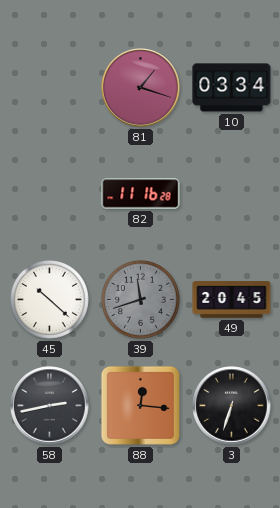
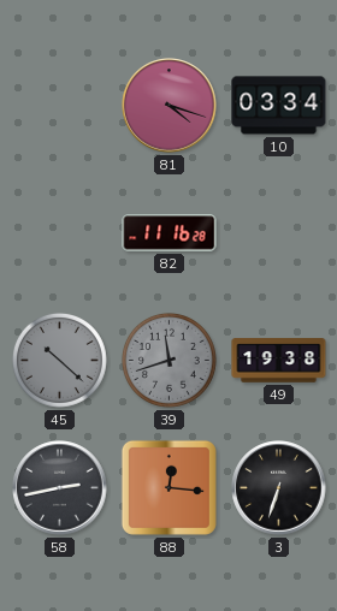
81: 1:18 -> 4:18
45 dial: white -> grey
49: 20:45 -> 19:38
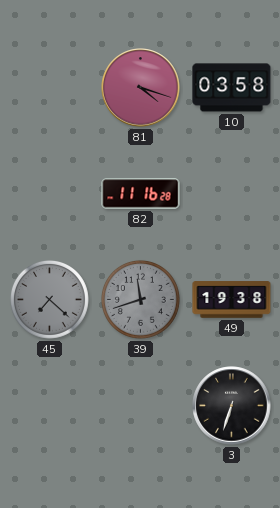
10: 03:34 -> 03:58
45: 10:22 -> 7:22
58: 2:43 -> none
88: 12:16 -> none
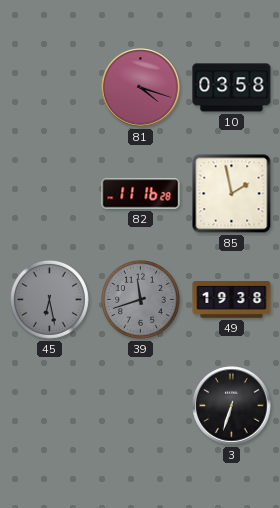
85: none -> 1:58
45: 7:22 -> 6:28
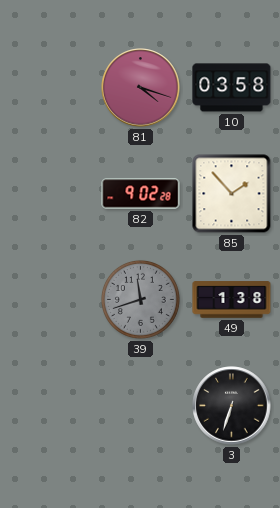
82: 11:16 -> 9:02
85: 1:58 -> 1:53
45: 6:28 -> none
49: 19:38 -> 1:38
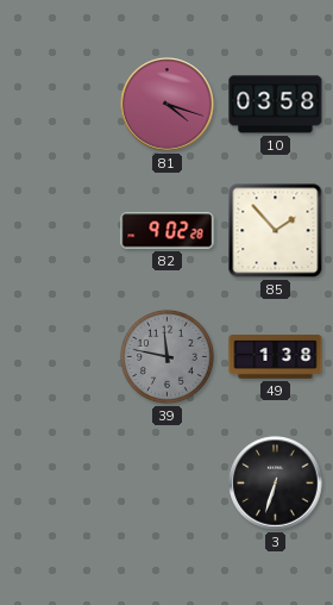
39: 11:42 -> 11:47
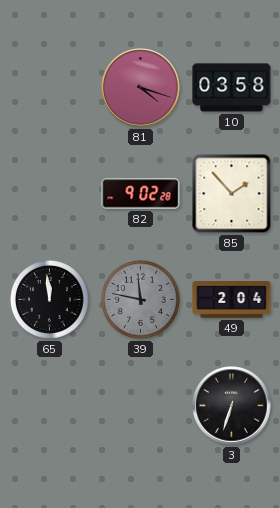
65: none -> 11:59
49: 1:38 -> 2:04
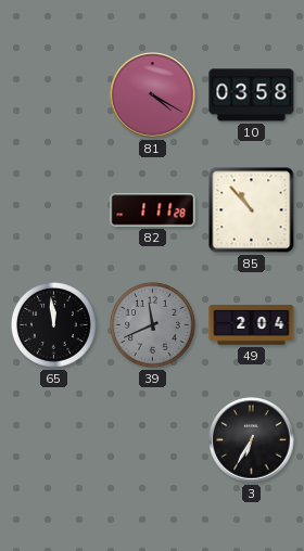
81: 4:18 -> 4:20
82: 9:02 -> 1:11
85: 1:53 -> 10:53
39: 11:47 -> 11:41
3: 6:33 -> 6:35
